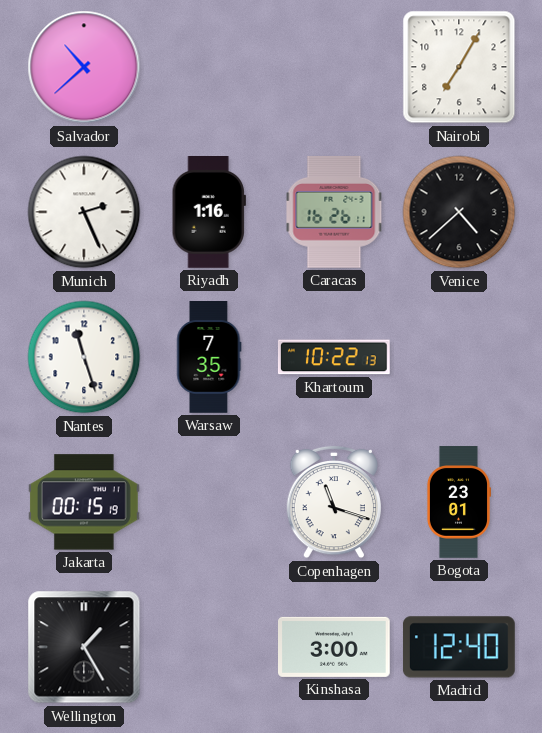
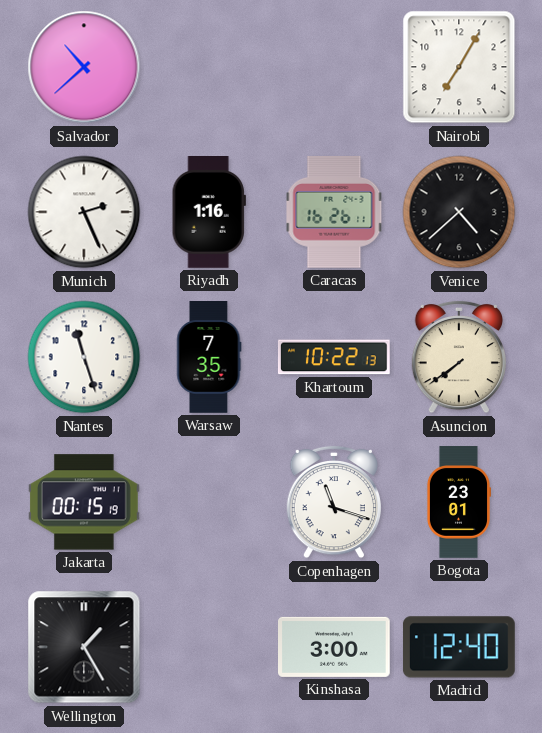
Asuncion: none -> 7:39
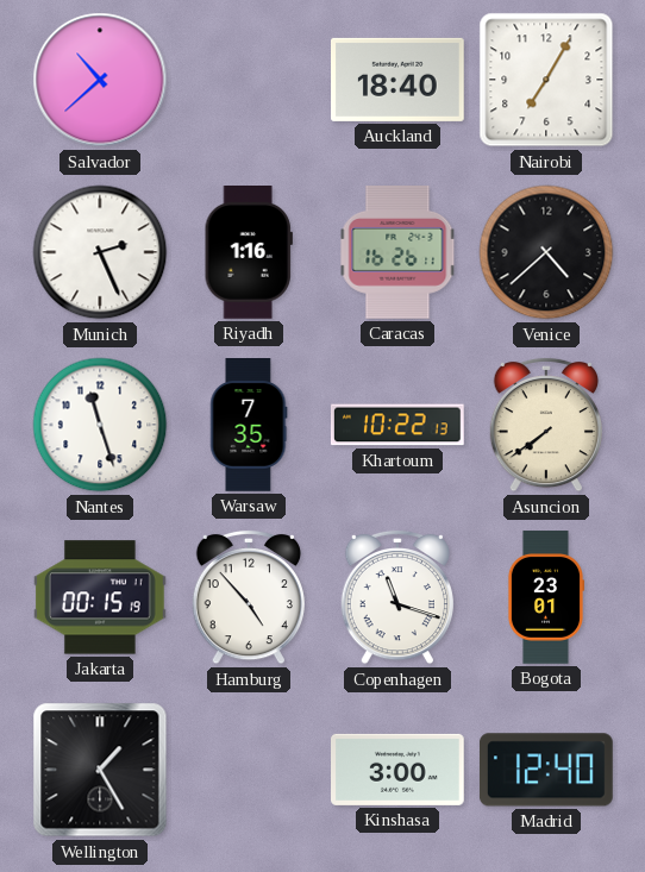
Auckland: none -> 18:40
Hamburg: none -> 4:53
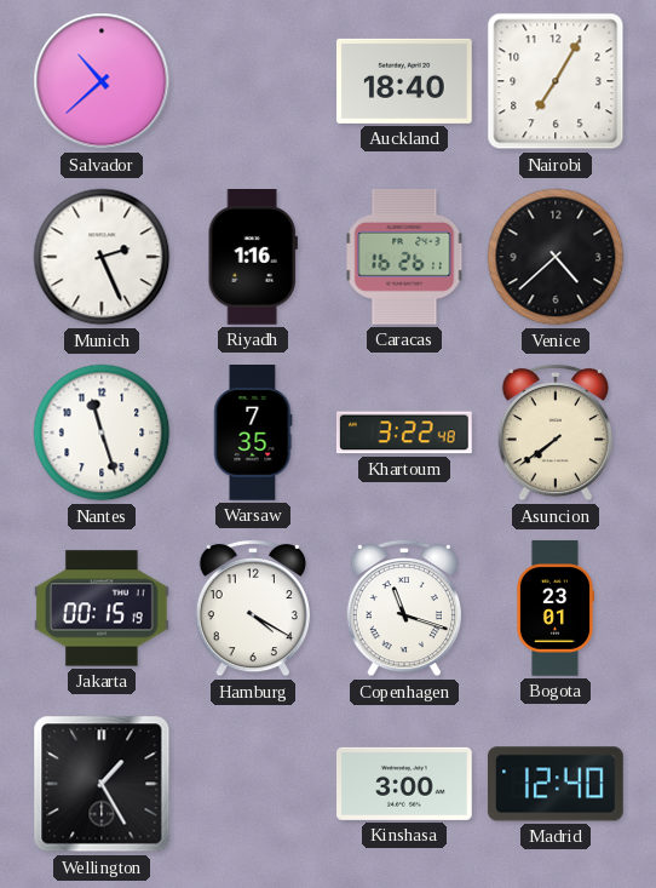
Khartoum: 10:22 -> 3:22
Hamburg: 4:53 -> 4:20
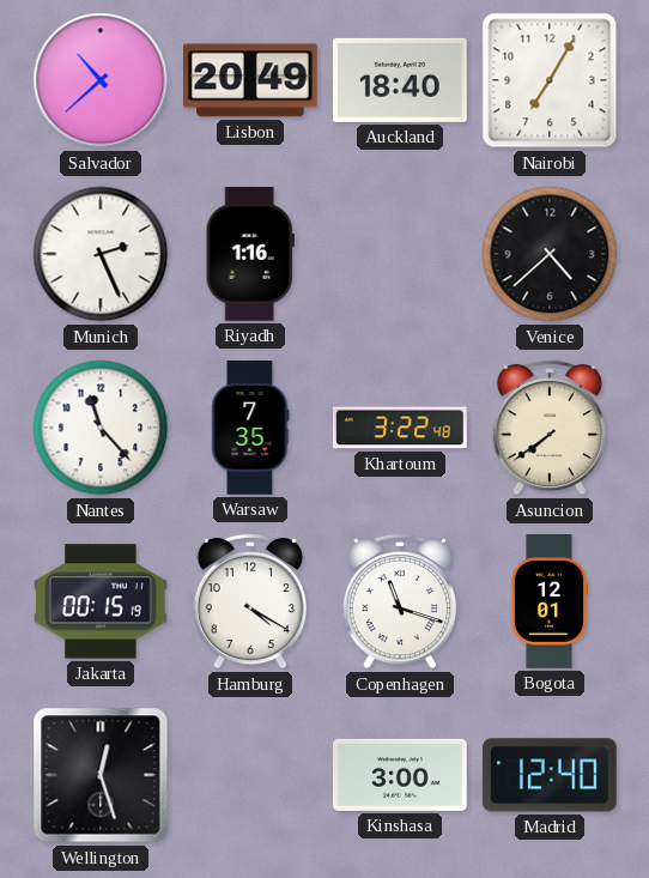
Lisbon: none -> 20:49
Caracas: 16:26 -> none
Nantes: 11:27 -> 11:23
Bogota: 23:01 -> 12:01
Wellington: 1:25 -> 12:27
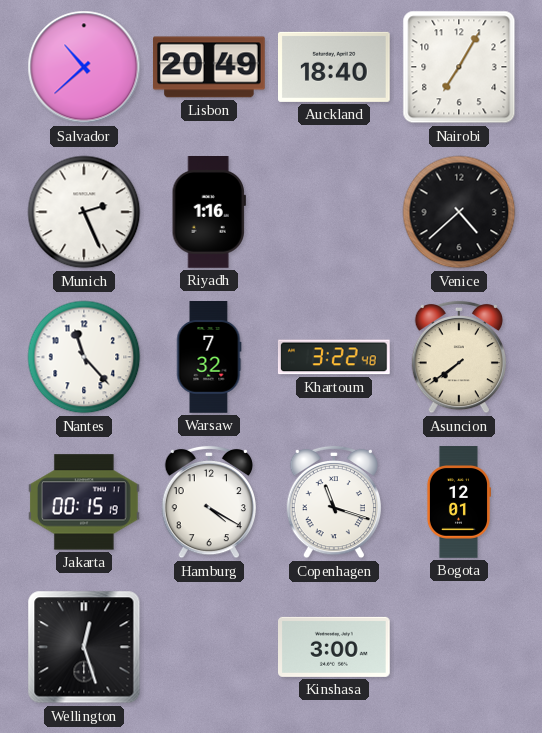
Warsaw: 7:35 -> 7:32
Madrid: 12:40 -> none
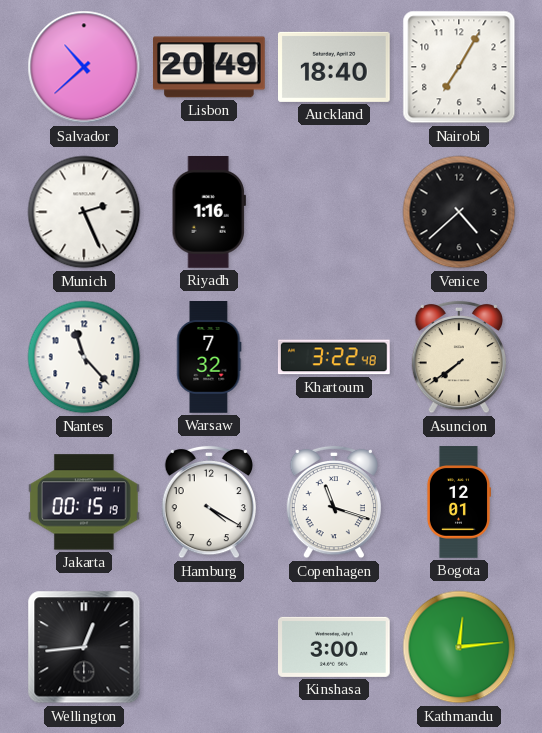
Wellington: 12:27 -> 12:44
Kathmandu: none -> 12:14
